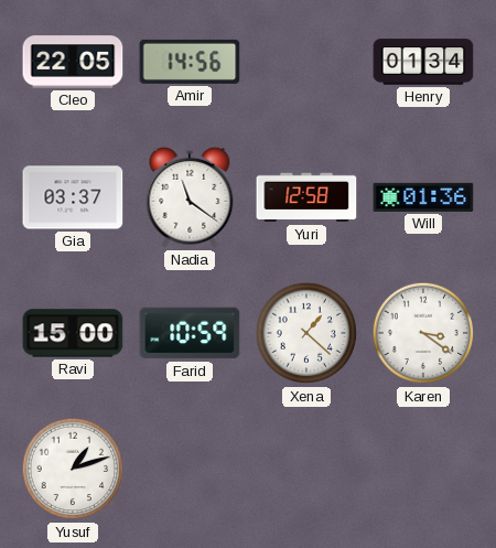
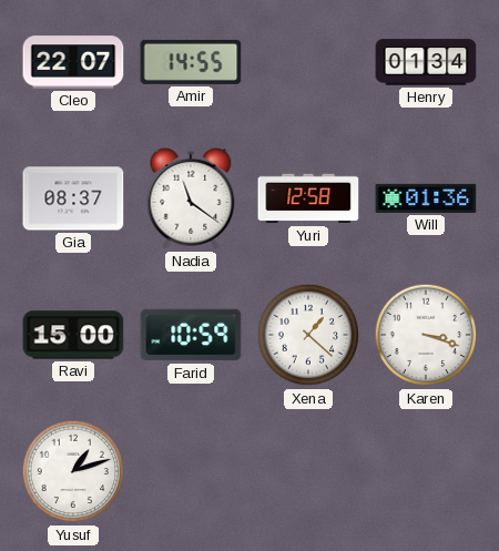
Cleo: 22:05 -> 22:07
Amir: 14:56 -> 14:55
Gia: 03:37 -> 08:37
Karen: 3:21 -> 3:18
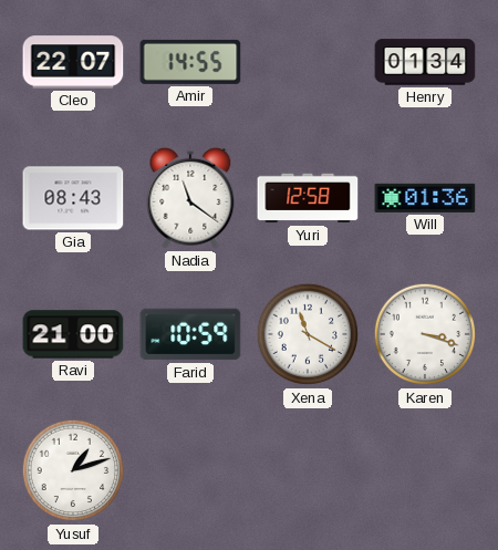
Gia: 08:37 -> 08:43
Ravi: 15:00 -> 21:00
Xena: 1:22 -> 11:20
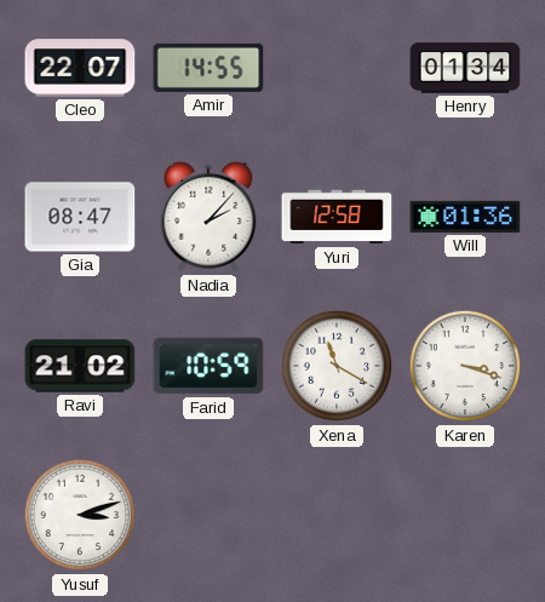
Gia: 08:43 -> 08:47
Nadia: 11:21 -> 2:07
Ravi: 21:00 -> 21:02
Yusuf: 1:12 -> 3:12
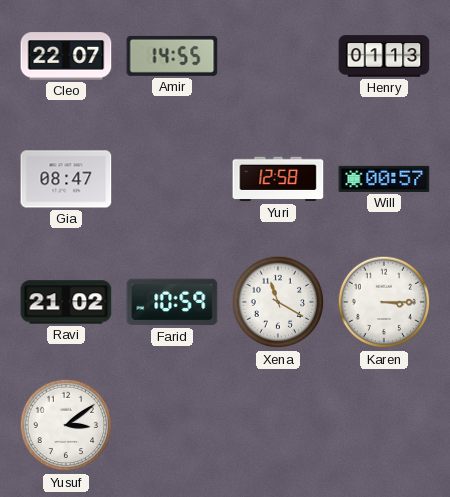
Henry: 01:34 -> 01:13
Nadia: 2:07 -> none
Will: 01:36 -> 00:57
Karen: 3:18 -> 3:15
Yusuf: 3:12 -> 3:09
